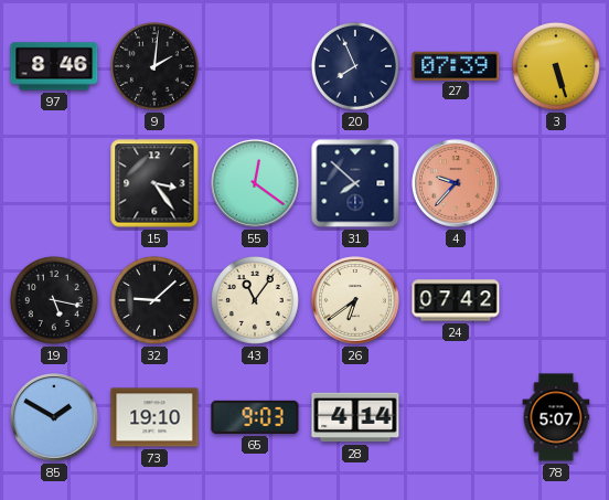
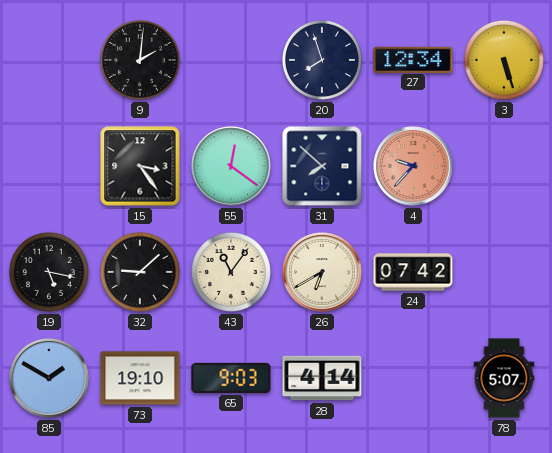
97: 8:46 -> none
20: 7:56 -> 7:57
27: 07:39 -> 12:34
26: 6:39 -> 6:40
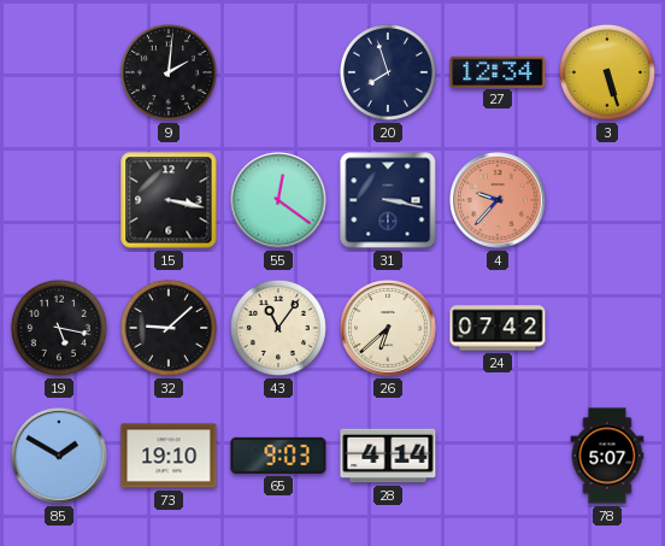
15: 3:24 -> 3:17
31: 7:52 -> 3:17
26: 6:40 -> 6:38
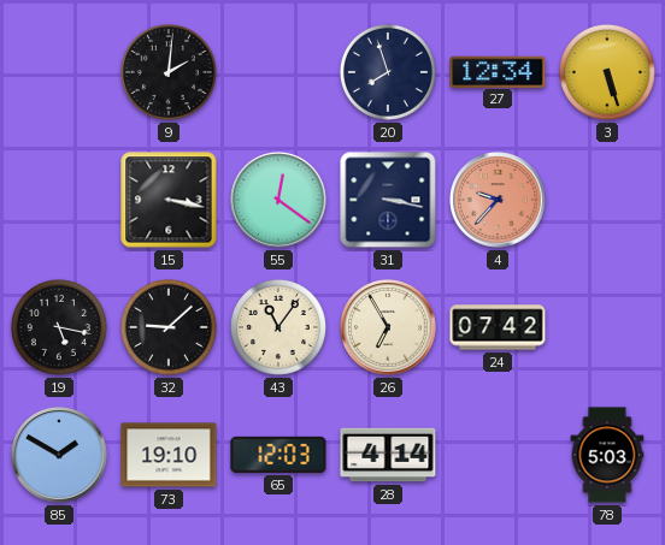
26: 6:38 -> 6:55
65: 9:03 -> 12:03
78: 5:07 -> 5:03
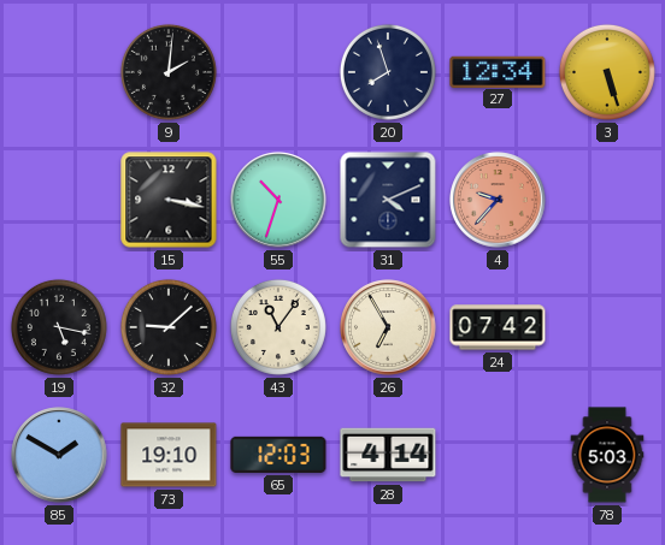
55: 12:21 -> 10:33
31: 3:17 -> 4:11
